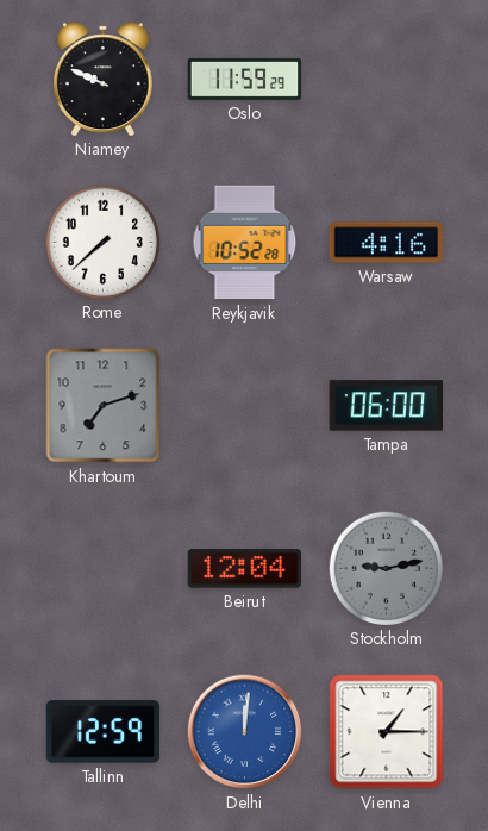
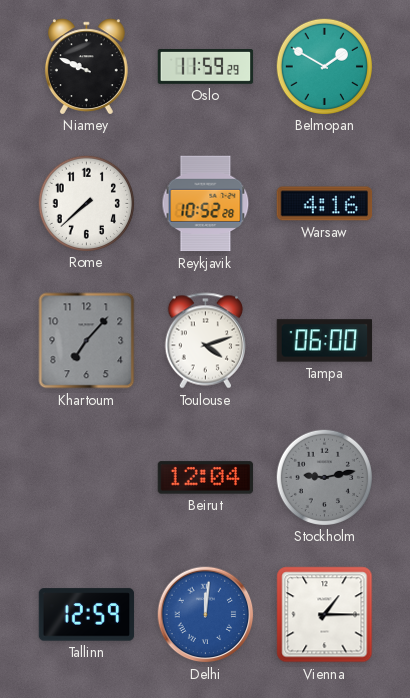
Belmopan: none -> 1:50
Khartoum: 7:12 -> 7:07
Toulouse: none -> 4:12
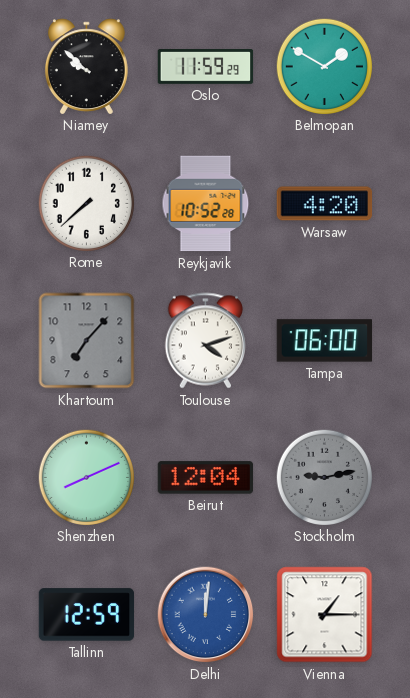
Niamey: 9:49 -> 9:52
Warsaw: 4:16 -> 4:20
Shenzhen: none -> 8:11
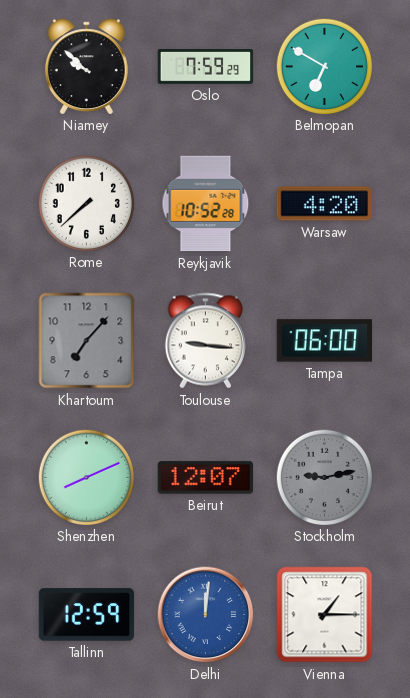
Oslo: 11:59 -> 7:59
Belmopan: 1:50 -> 6:50
Toulouse: 4:12 -> 9:16
Beirut: 12:04 -> 12:07
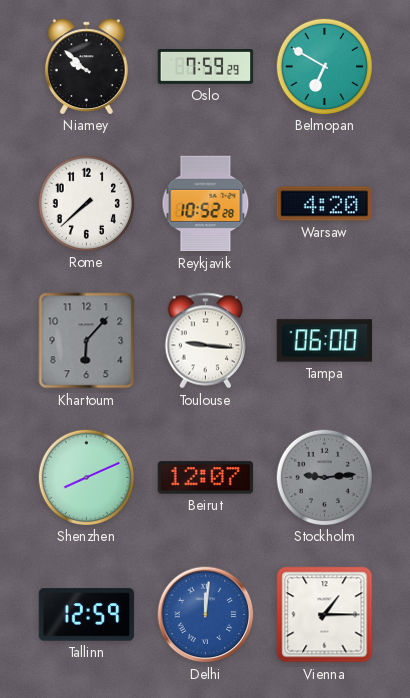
Khartoum: 7:07 -> 6:07
Stockholm: 9:13 -> 9:14
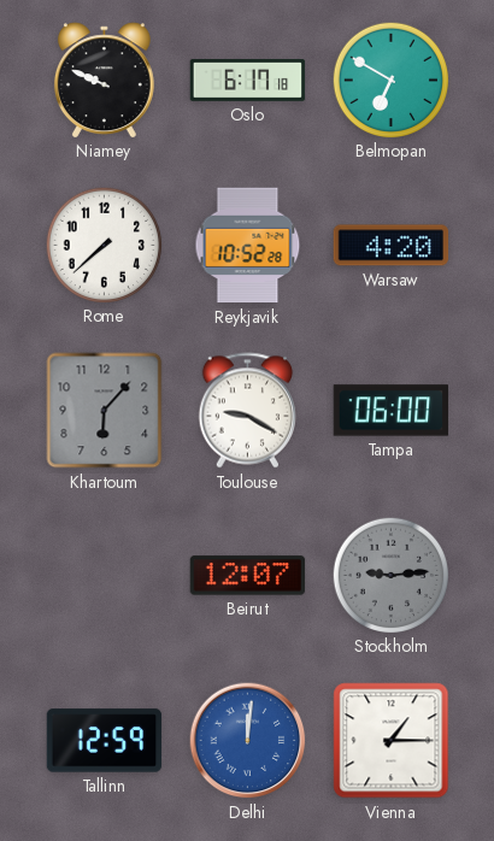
Niamey: 9:52 -> 9:49
Oslo: 7:59 -> 6:17
Toulouse: 9:16 -> 9:20
Shenzhen: 8:11 -> none
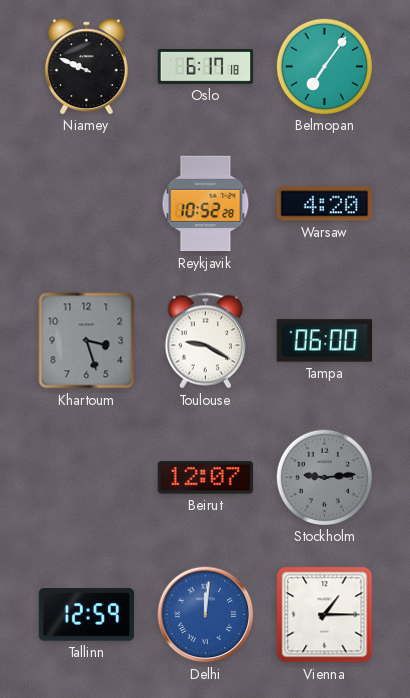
Belmopan: 6:50 -> 7:06
Rome: 7:38 -> none
Khartoum: 6:07 -> 3:27
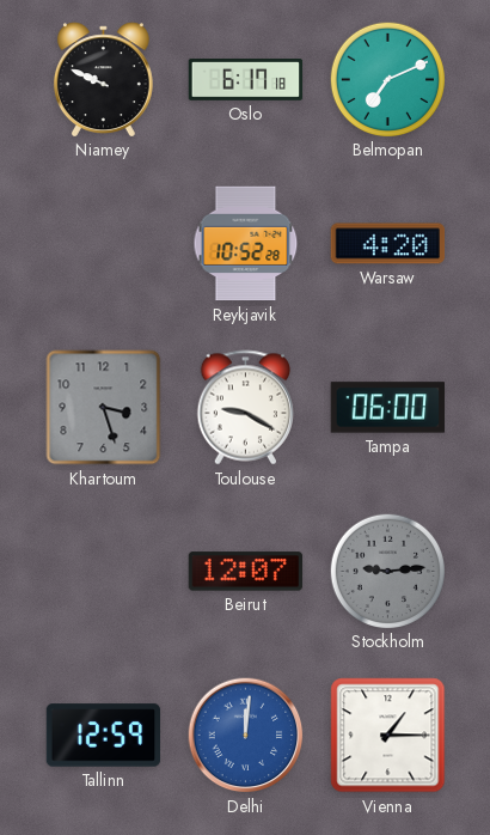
Belmopan: 7:06 -> 7:11
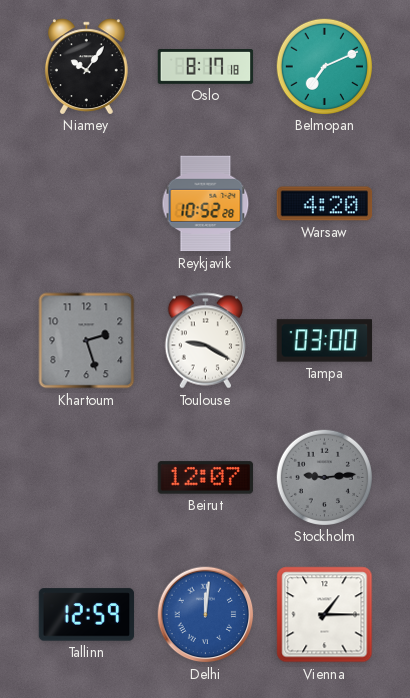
Niamey: 9:49 -> 10:06
Oslo: 6:17 -> 8:17
Khartoum: 3:27 -> 2:27
Tampa: 06:00 -> 03:00
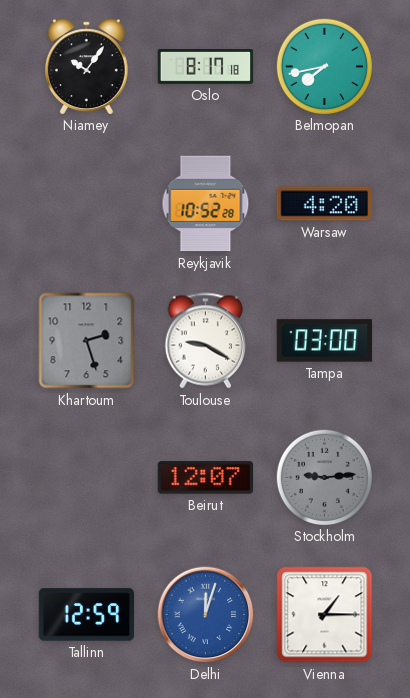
Belmopan: 7:11 -> 7:43
Delhi: 12:01 -> 12:03
